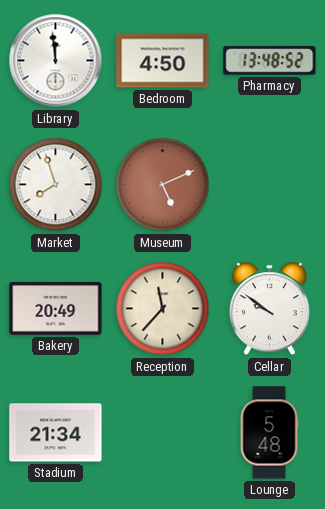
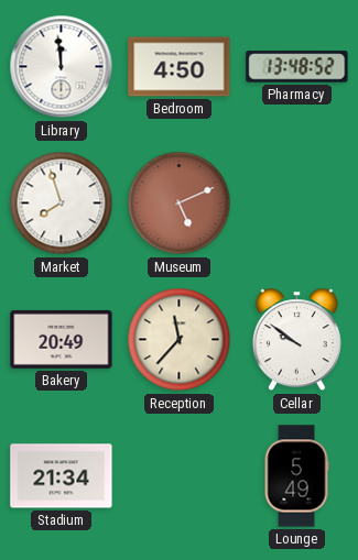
Lounge: 5:48 -> 5:49
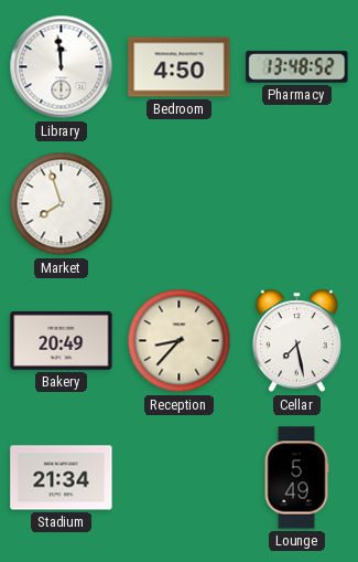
Museum: 5:11 -> none
Reception: 11:37 -> 8:37
Cellar: 9:51 -> 7:28
